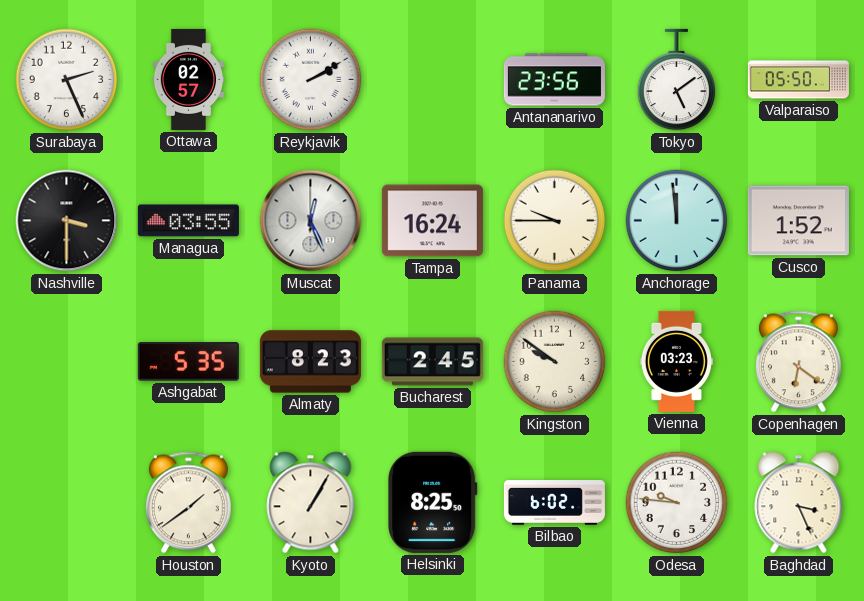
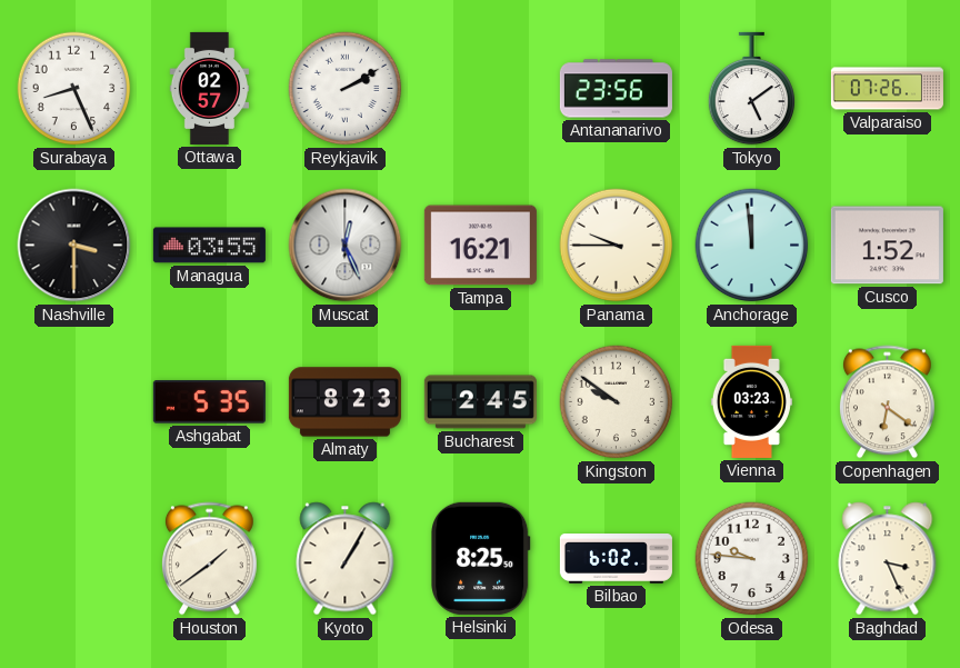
Surabaya: 2:26 -> 8:26
Valparaiso: 05:50 -> 07:26
Tampa: 16:24 -> 16:21
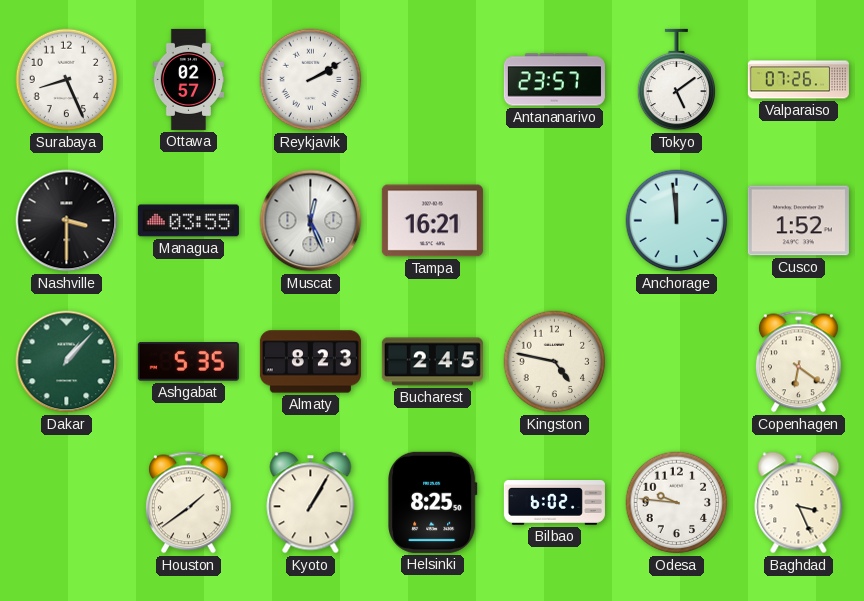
Antananarivo: 23:56 -> 23:57
Panama: 9:45 -> none
Dakar: none -> 1:07
Kingston: 9:51 -> 4:47
Vienna: 03:23 -> none
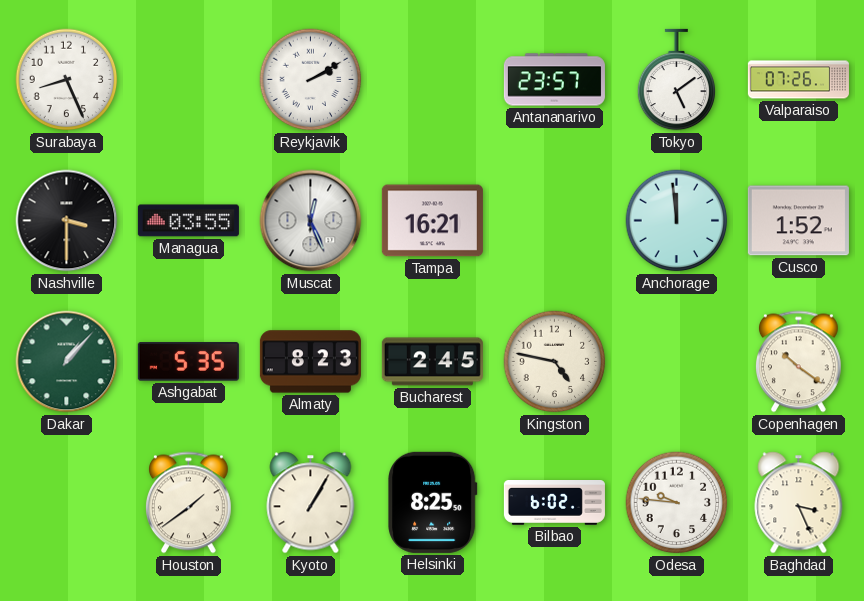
Ottawa: 02:57 -> none
Copenhagen: 6:21 -> 10:21
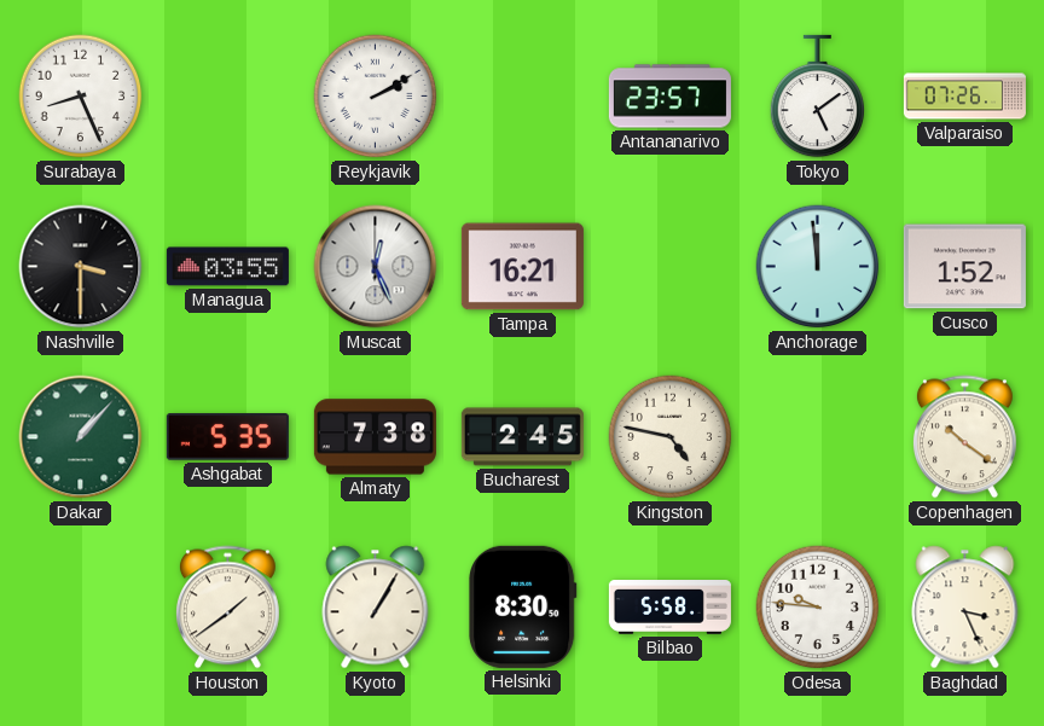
Almaty: 8:23 -> 7:38
Helsinki: 8:25 -> 8:30
Bilbao: 6:02 -> 5:58
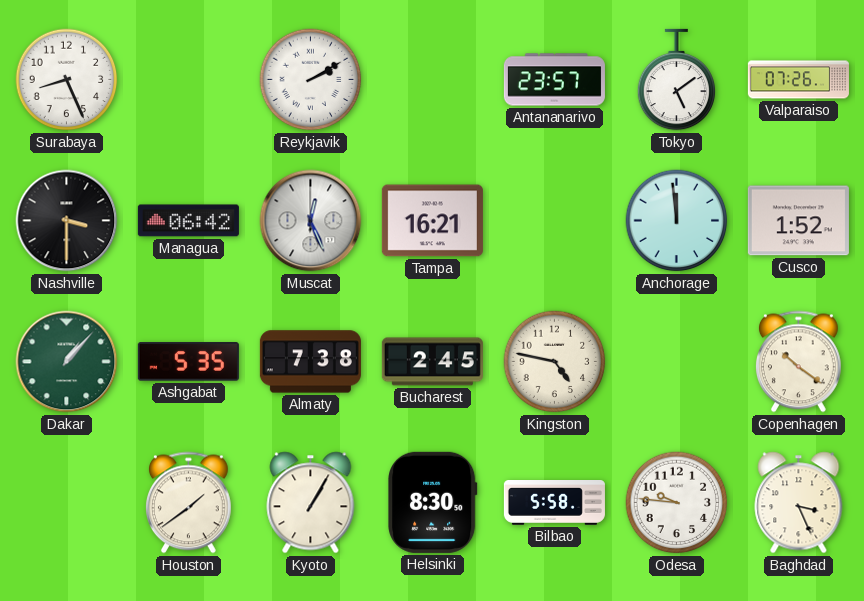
Managua: 03:55 -> 06:42
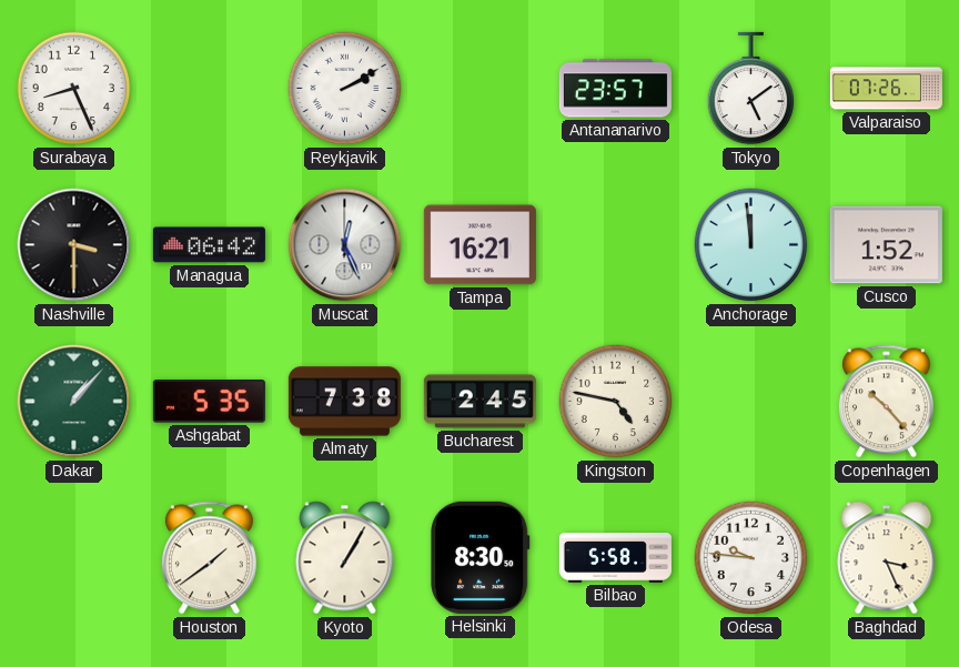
Copenhagen: 10:21 -> 10:23
